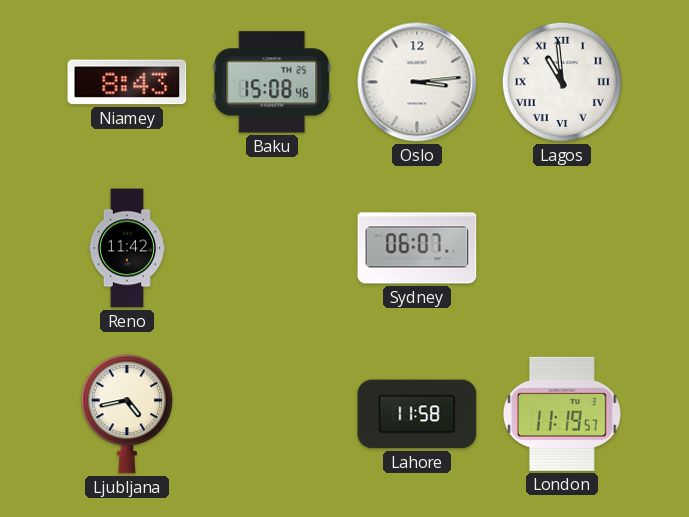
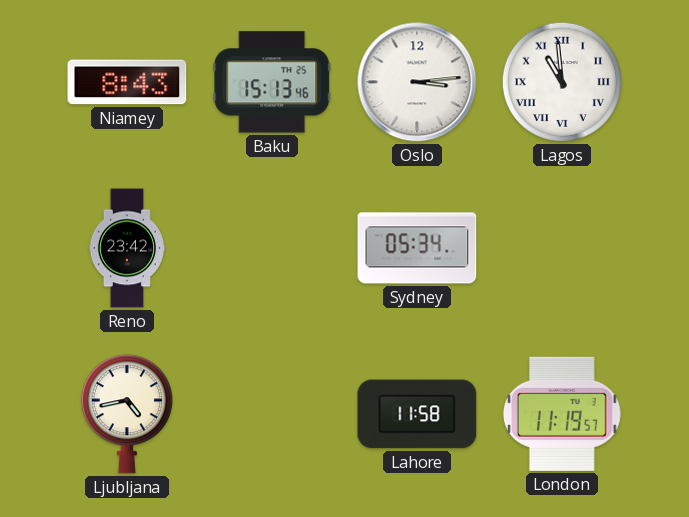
Baku: 15:08 -> 15:13
Reno: 11:42 -> 23:42
Sydney: 06:07 -> 05:34
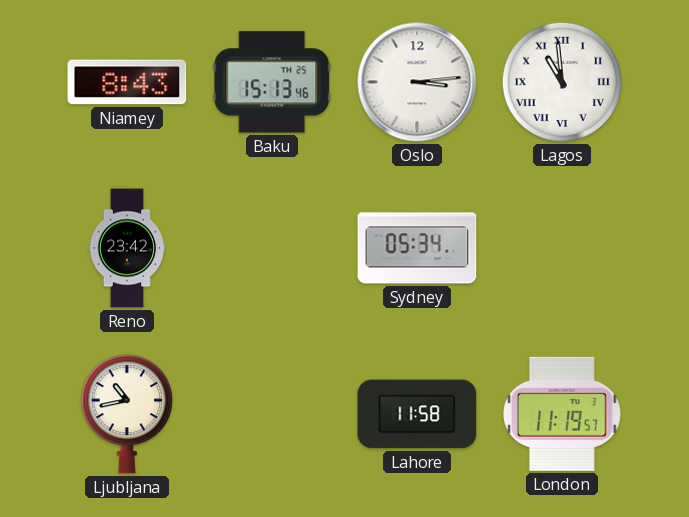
Ljubljana: 4:43 -> 10:43
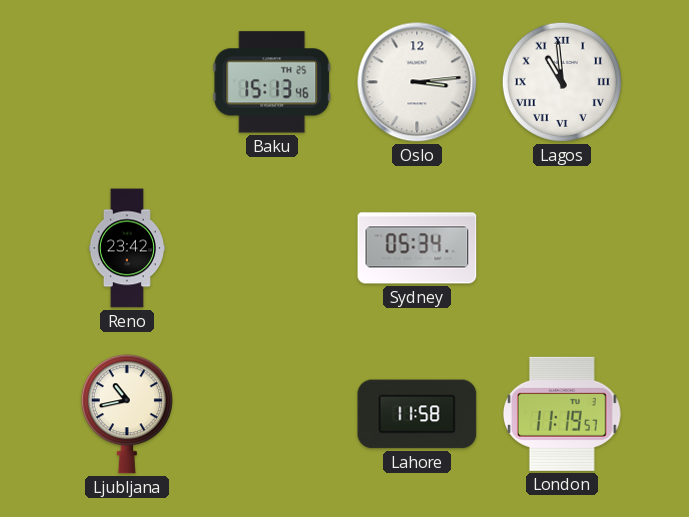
Niamey: 8:43 -> none
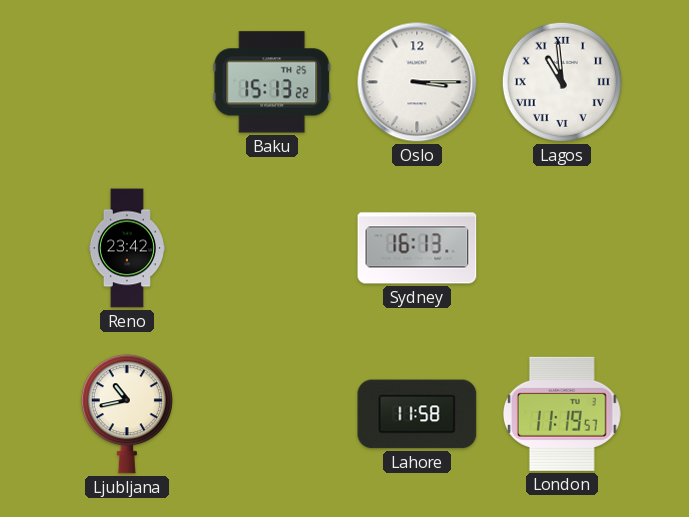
Baku: 15:13:46 -> 15:13:22
Oslo: 3:14 -> 3:15
Sydney: 05:34 -> 16:13
